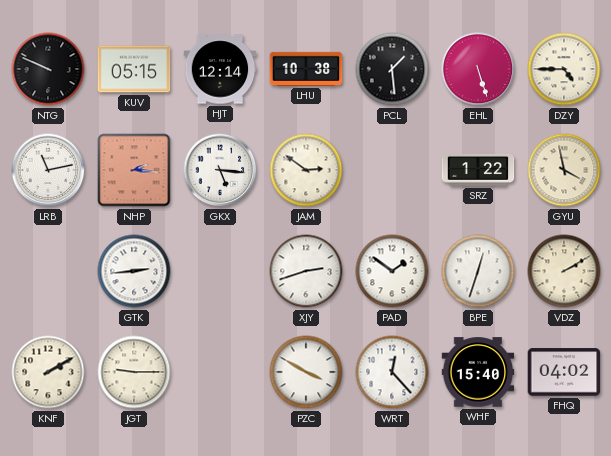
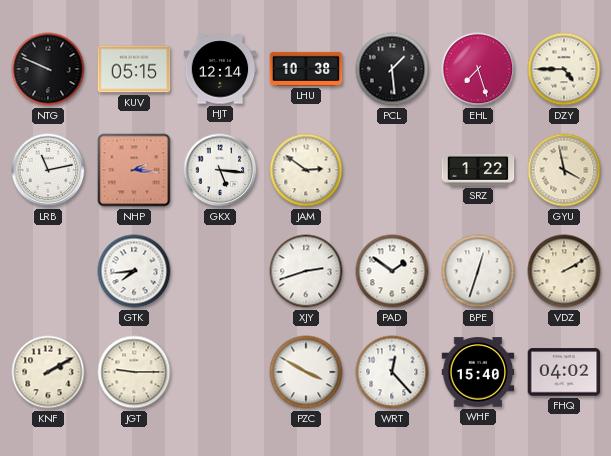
EHL: 5:27 -> 7:27
GTK: 2:44 -> 7:44
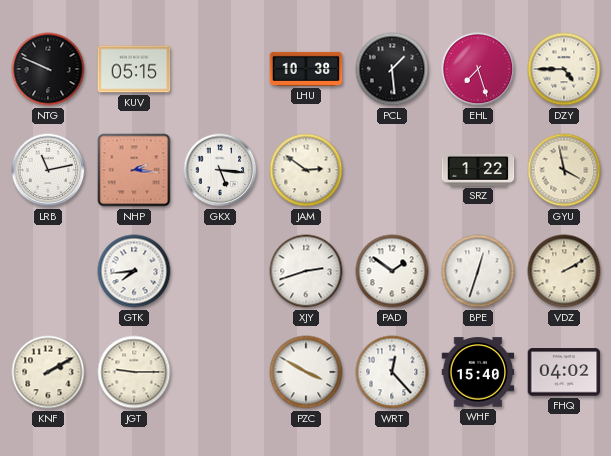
HJT: 12:14 -> none
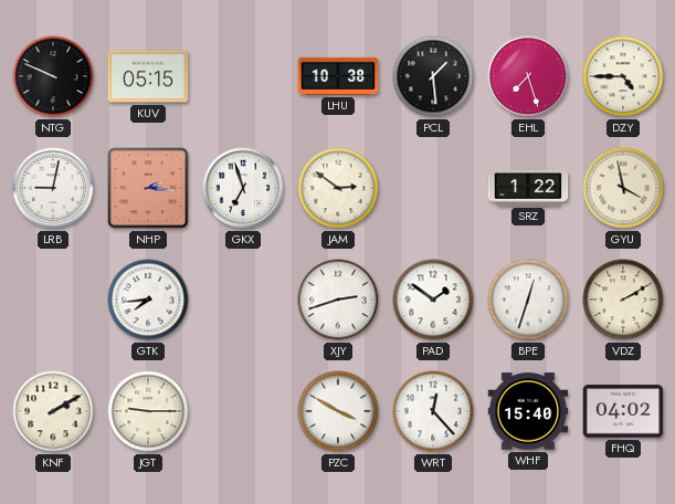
LRB: 11:13 -> 9:02
GKX: 5:16 -> 6:57
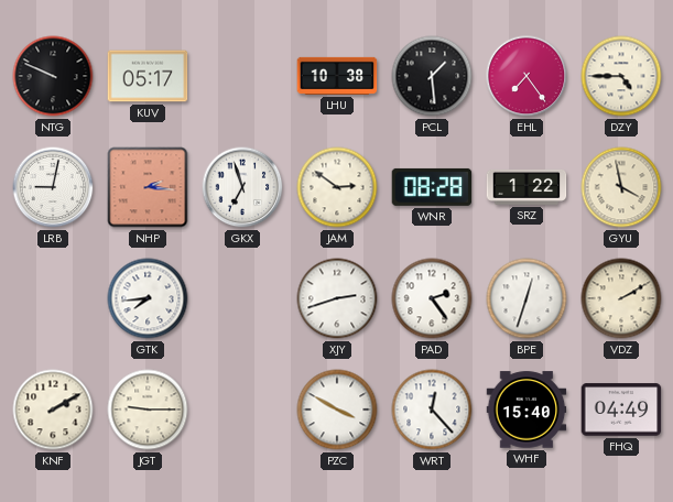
KUV: 05:15 -> 05:17
EHL: 7:27 -> 7:24
WNR: none -> 08:28
PAD: 1:51 -> 2:24
FHQ: 04:02 -> 04:49
